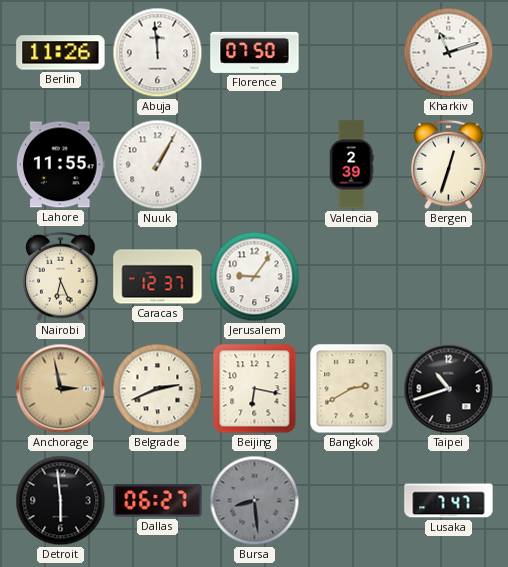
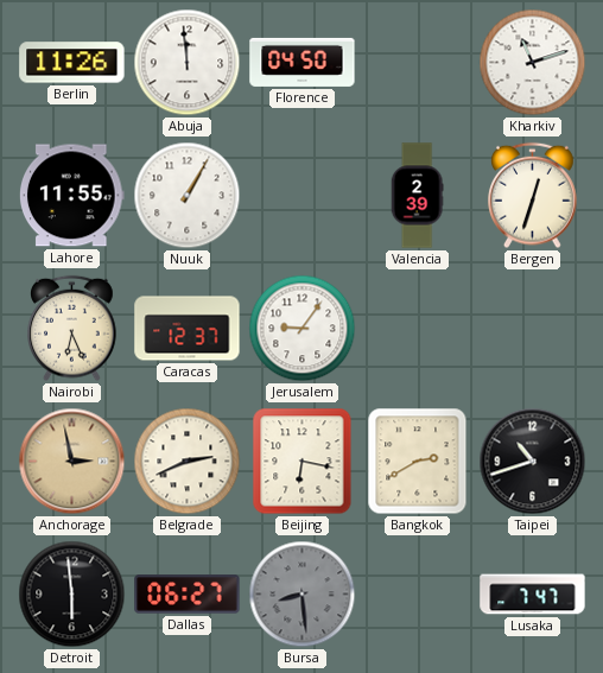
Florence: 07:50 -> 04:50
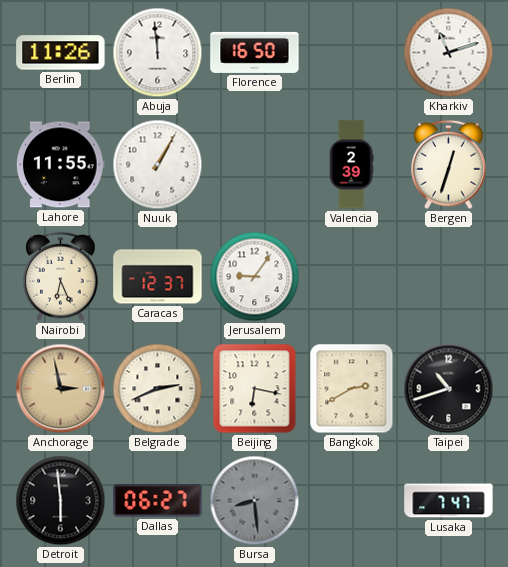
Florence: 04:50 -> 16:50
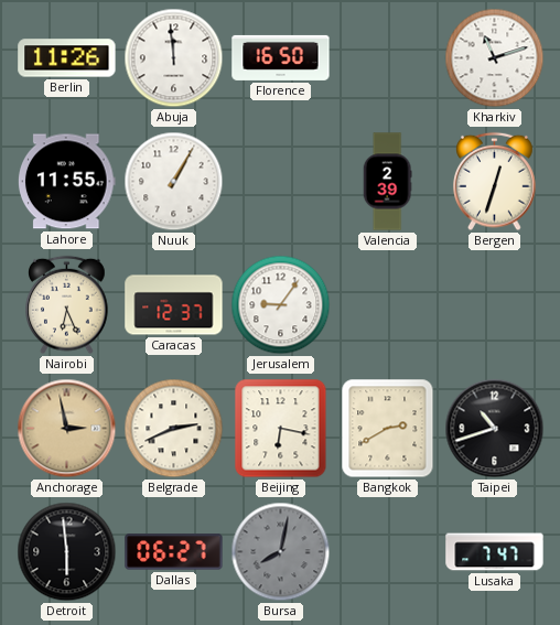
Bursa: 8:29 -> 8:02
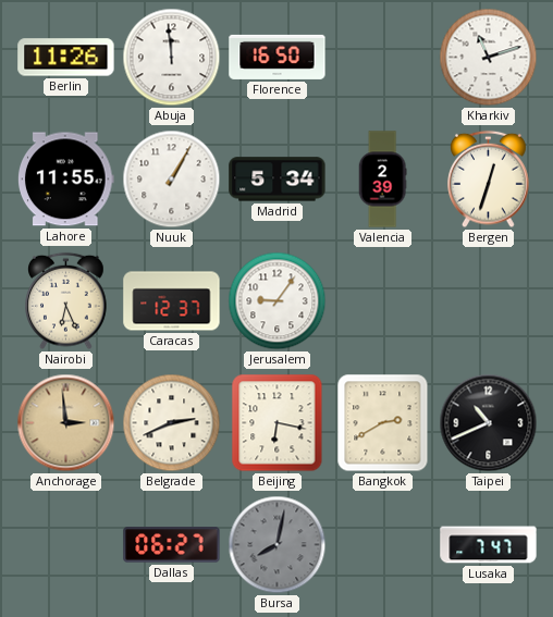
Madrid: none -> 5:34
Anchorage: 2:58 -> 2:59
Taipei: 10:42 -> 10:41
Detroit: 5:59 -> none
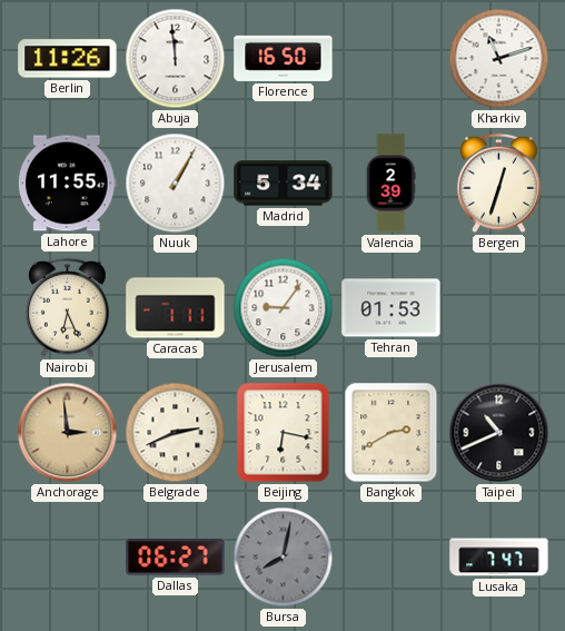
Caracas: 12:37 -> 1:11
Tehran: none -> 01:53
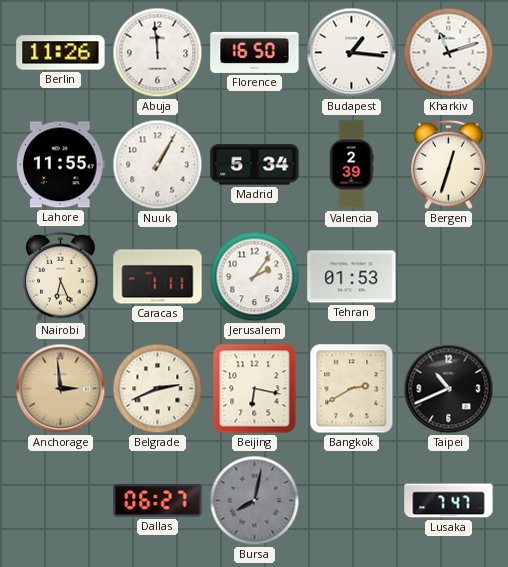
Budapest: none -> 1:16
Jerusalem: 9:06 -> 2:06
